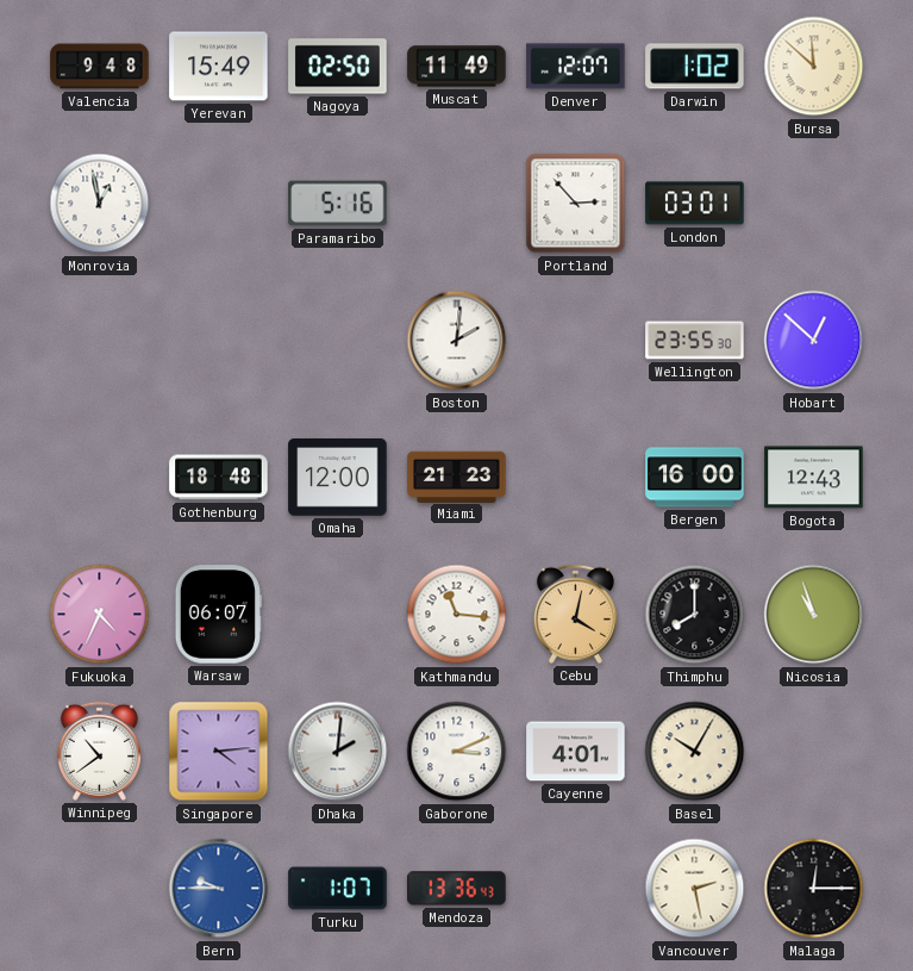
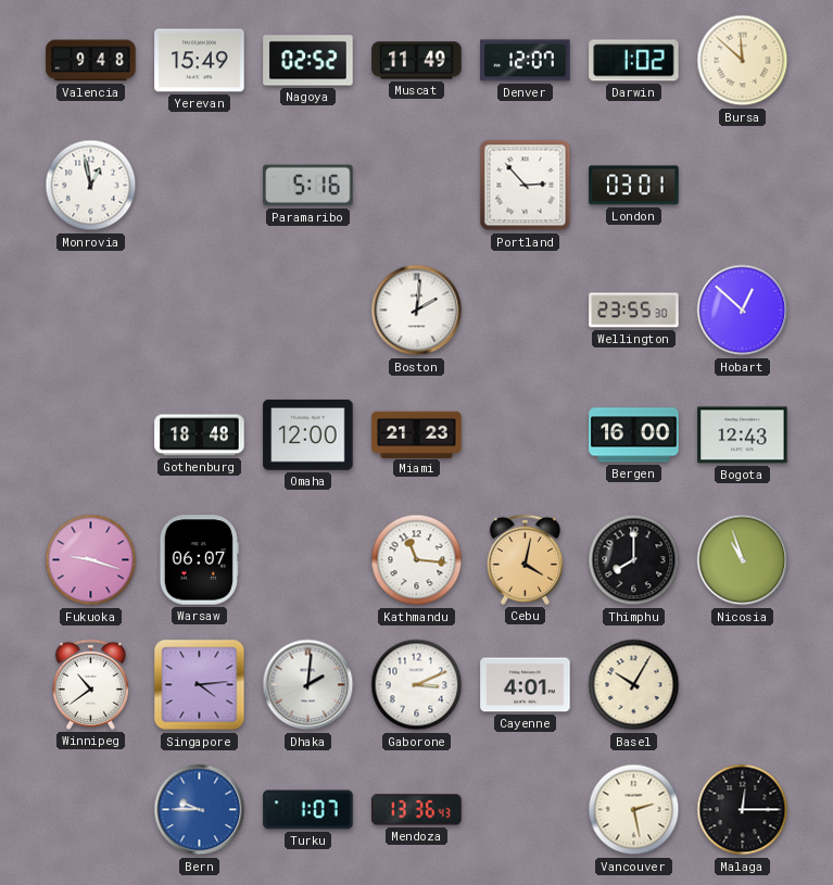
Nagoya: 02:50 -> 02:52
Fukuoka: 4:34 -> 9:18
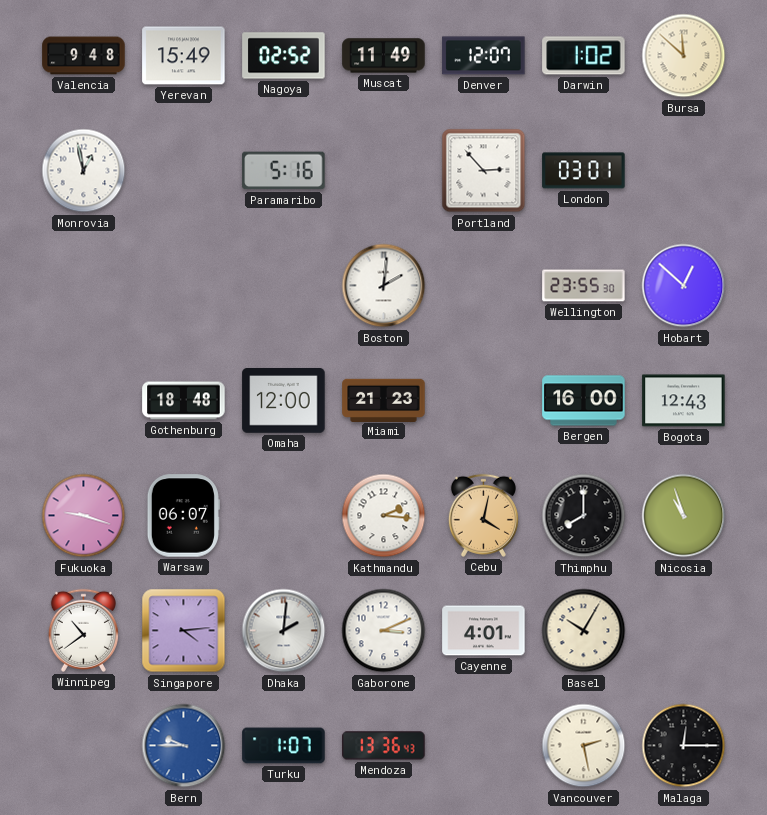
Kathmandu: 11:16 -> 2:16
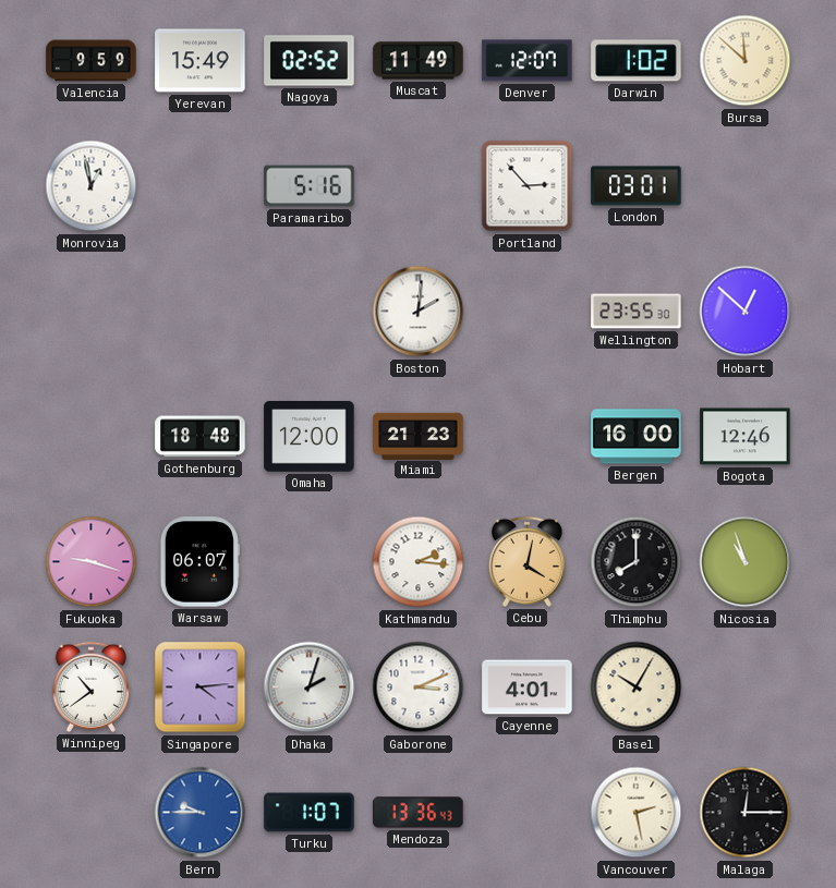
Valencia: 9:48 -> 9:59
Bogota: 12:43 -> 12:46
Dhaka: 2:01 -> 2:03
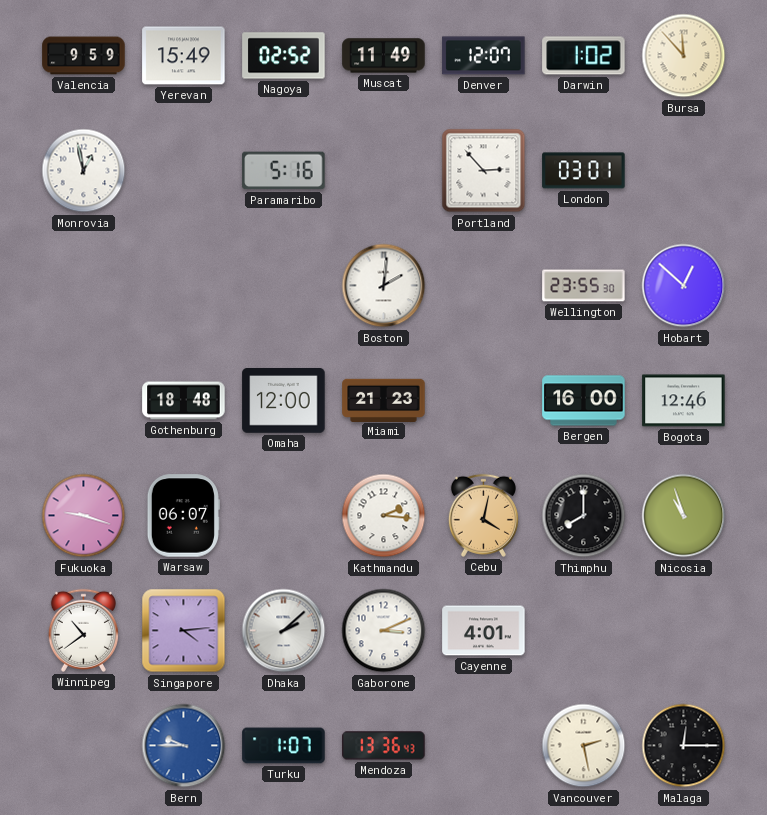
Bursa: 11:52 -> 11:53
Dhaka: 2:03 -> 2:08
Basel: 10:05 -> none
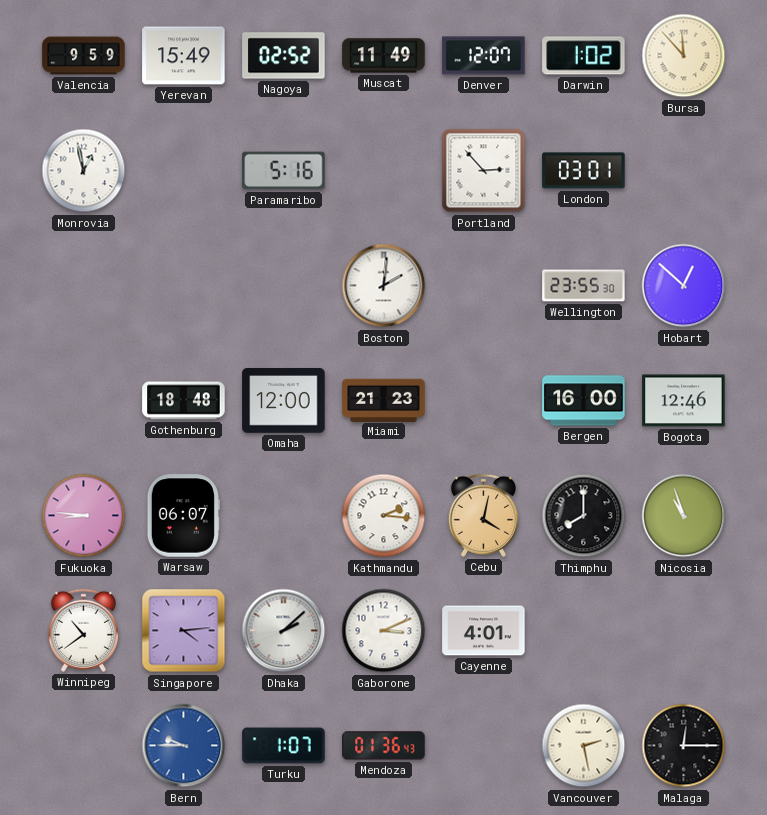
Fukuoka: 9:18 -> 8:46
Mendoza: 13:36 -> 01:36
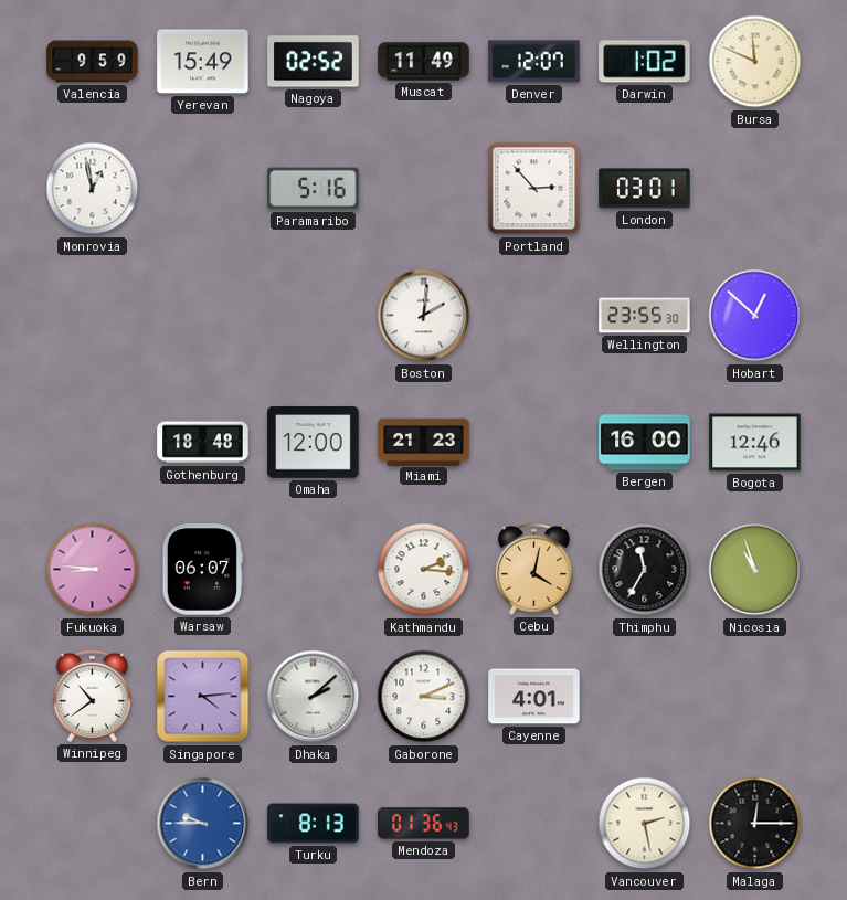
Bursa: 11:53 -> 11:49
Thimphu: 8:00 -> 11:35
Turku: 1:07 -> 8:13
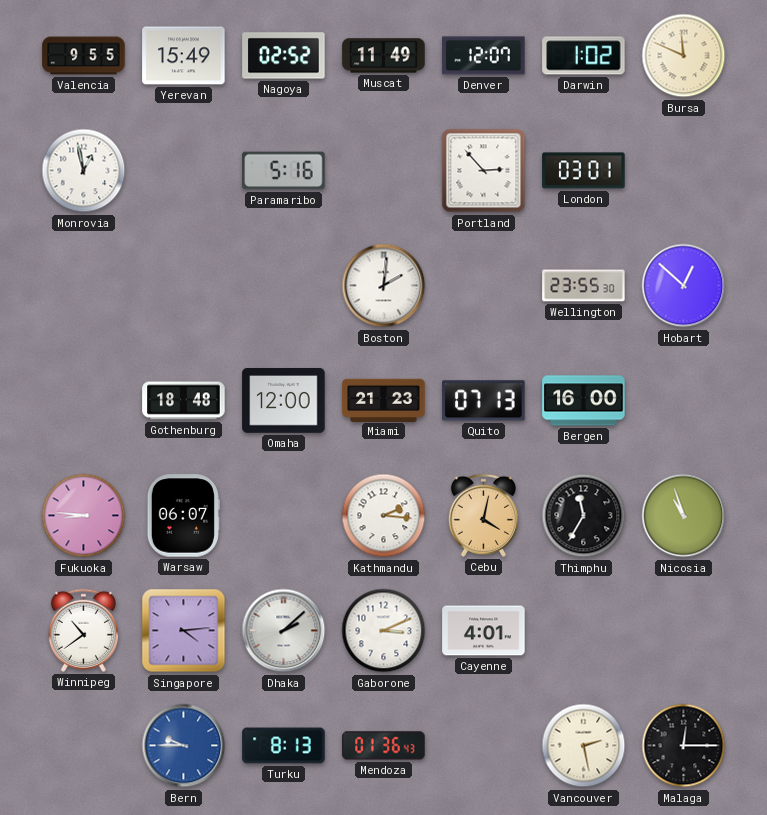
Valencia: 9:59 -> 9:55
Quito: none -> 07:13
Bogota: 12:46 -> none
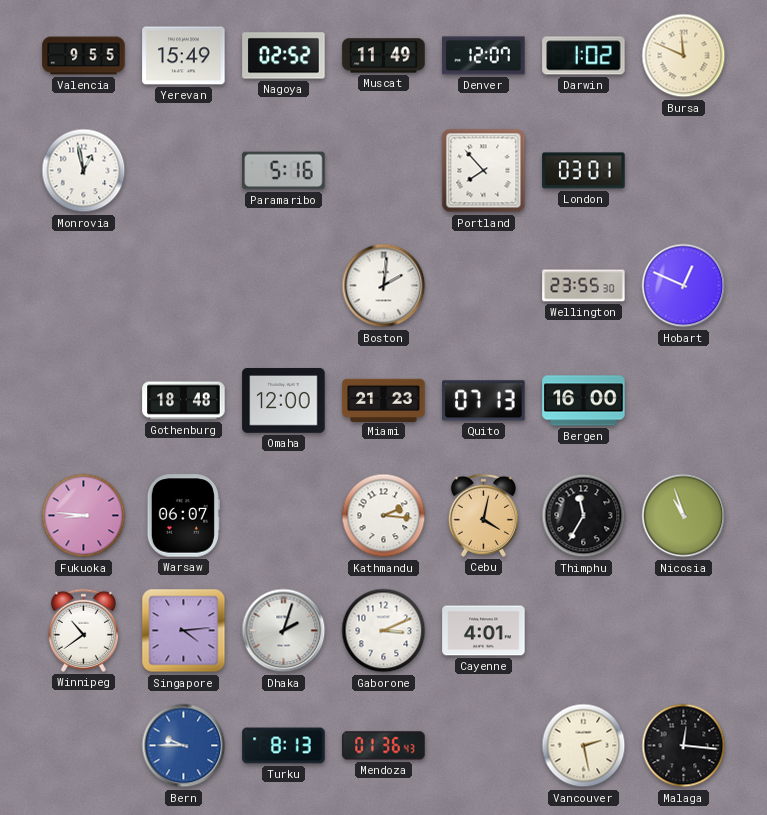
Portland: 2:53 -> 7:53
Hobart: 12:52 -> 12:49
Dhaka: 2:08 -> 2:03
Malaga: 12:15 -> 12:16
